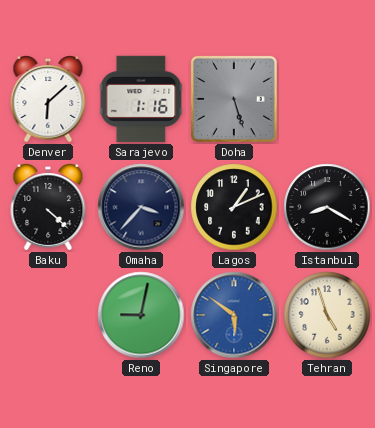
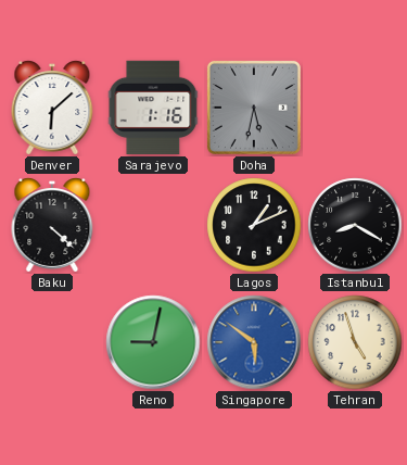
Doha: 5:27 -> 5:32
Omaha: 3:37 -> none
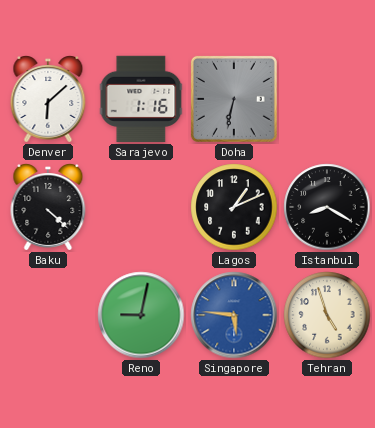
Doha: 5:32 -> 6:32
Singapore: 5:51 -> 5:46
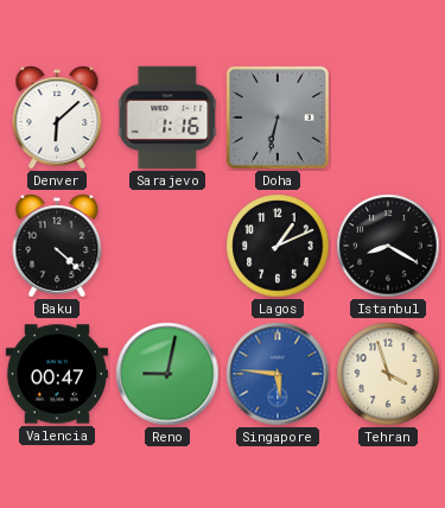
Valencia: none -> 00:47
Tehran: 4:57 -> 3:57
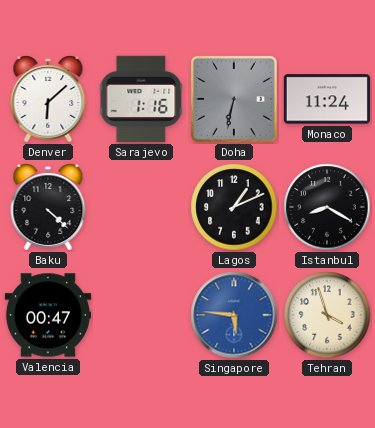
Monaco: none -> 11:24
Reno: 9:02 -> none
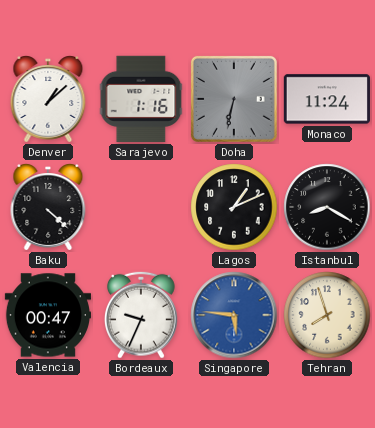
Denver: 6:08 -> 1:08
Bordeaux: none -> 9:34
Tehran: 3:57 -> 7:57
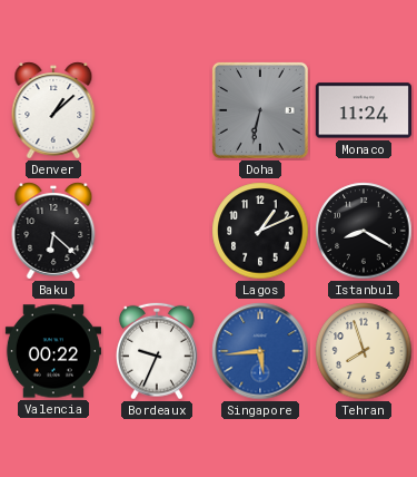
Sarajevo: 1:16 -> none
Baku: 4:22 -> 6:22
Valencia: 00:47 -> 00:22
Singapore: 5:46 -> 5:44
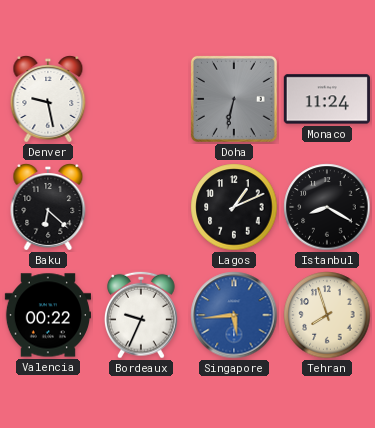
Denver: 1:08 -> 9:28
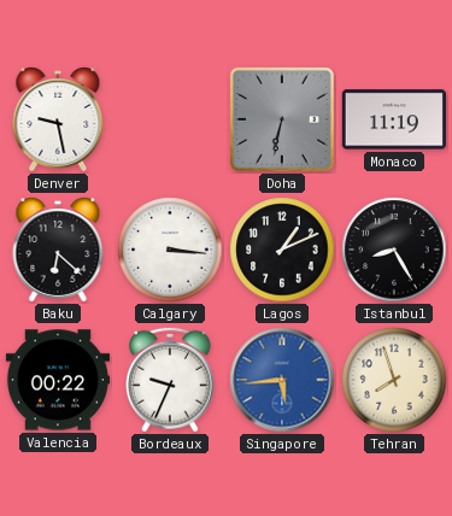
Monaco: 11:24 -> 11:19
Calgary: none -> 3:16
Istanbul: 8:20 -> 8:25
